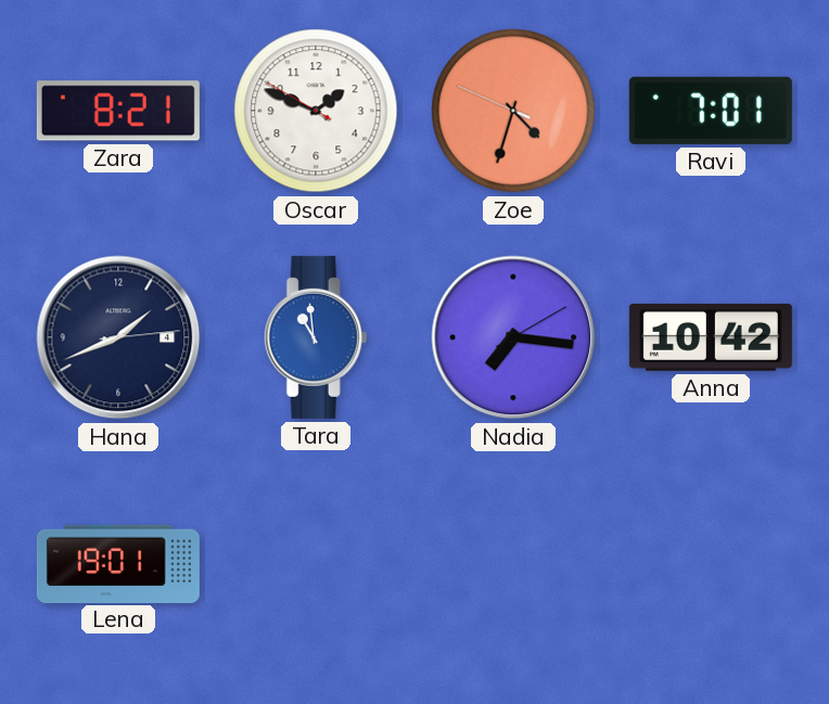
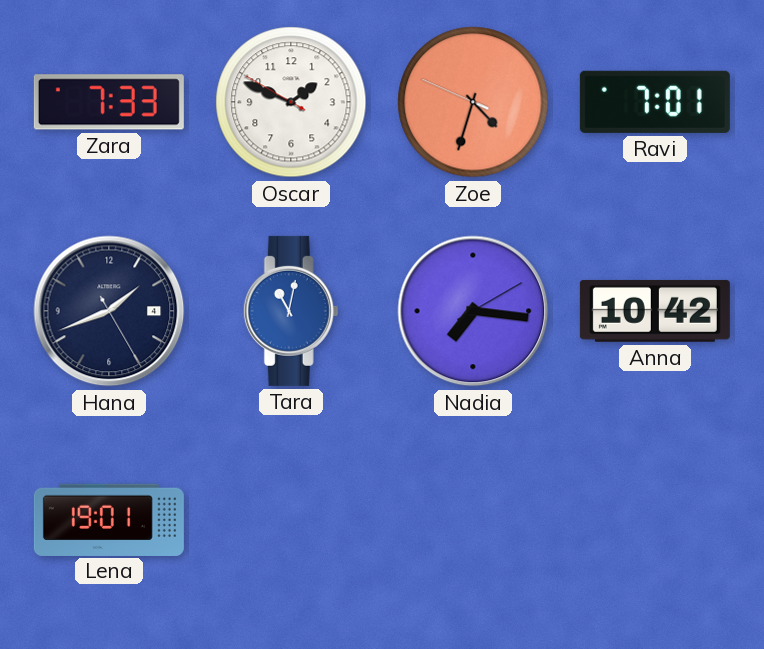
Zara: 8:21 -> 7:33
Hana: 1:41:14 -> 1:41:25
Tara: 10:59 -> 11:02
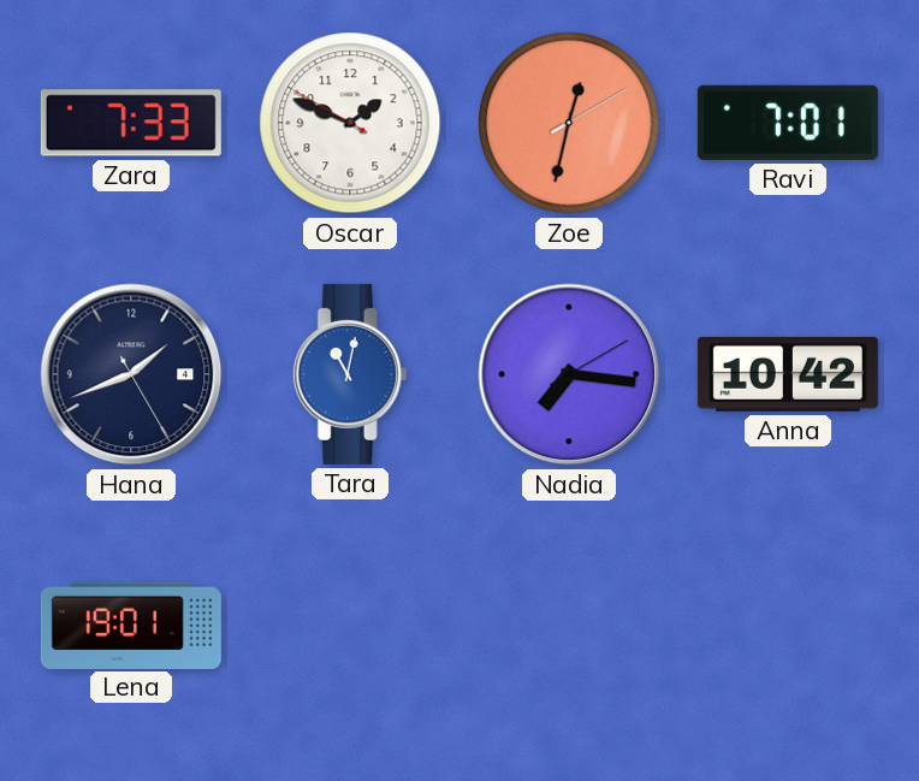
Zoe: 4:32 -> 12:32
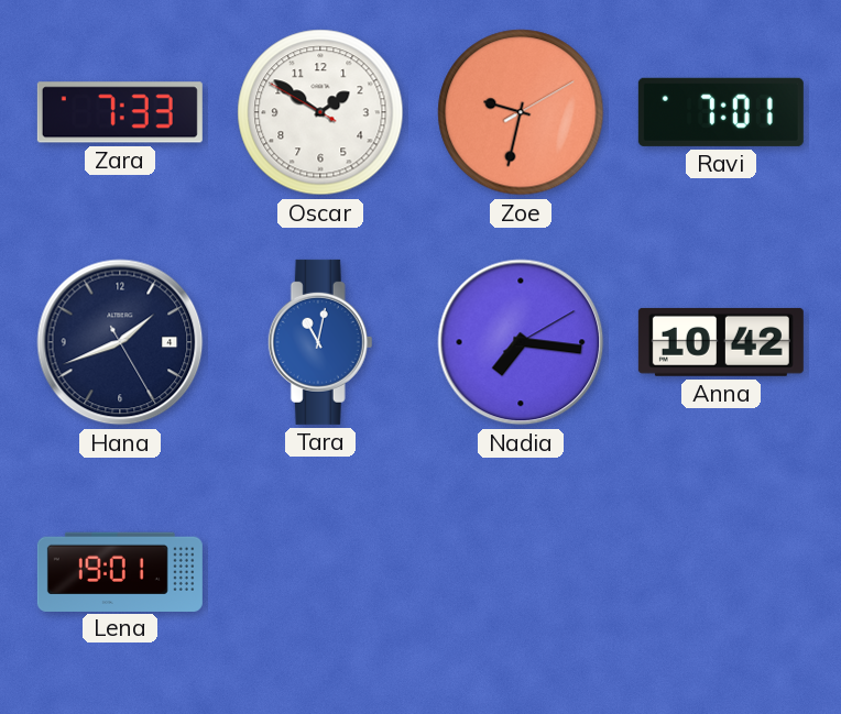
Oscar: 1:48 -> 1:50
Zoe: 12:32 -> 9:32
